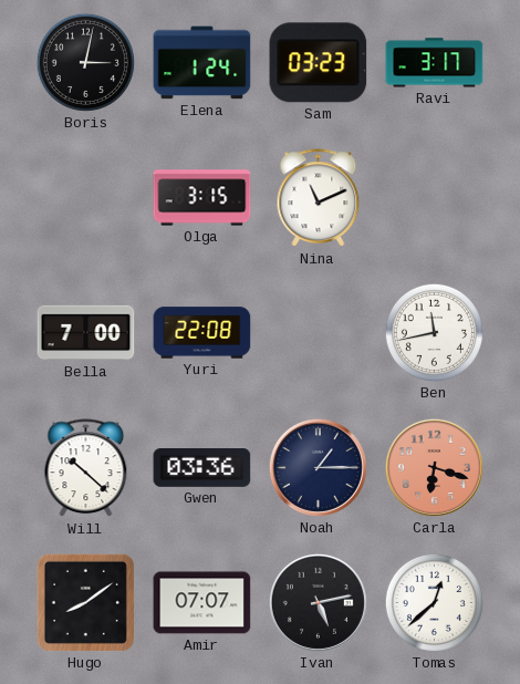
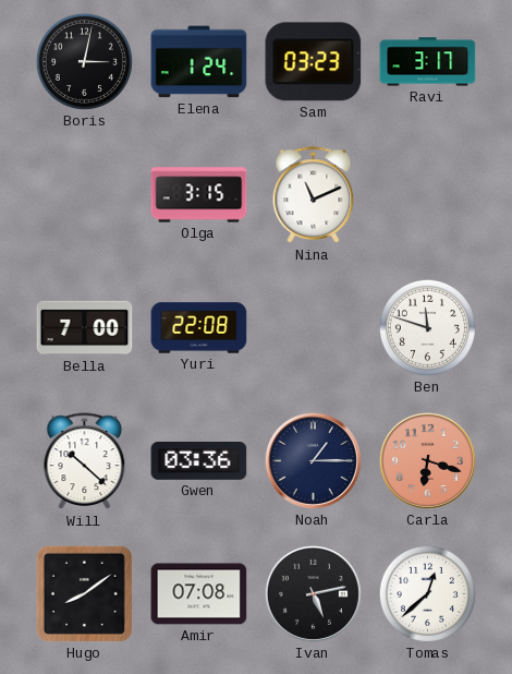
Ben: 11:43 -> 11:48
Amir: 07:07 -> 07:08
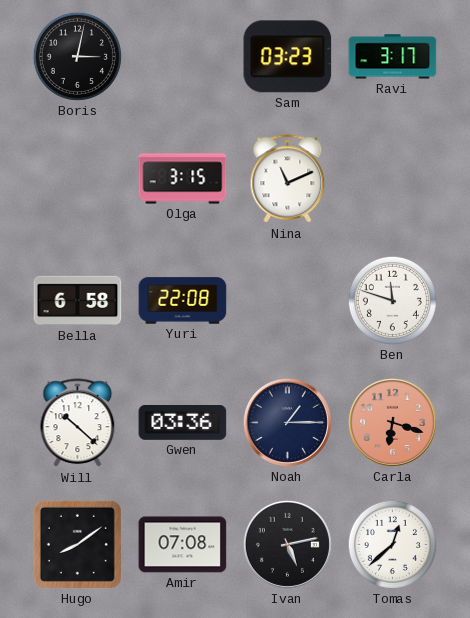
Elena: 1:24 -> none
Bella: 7:00 -> 6:58
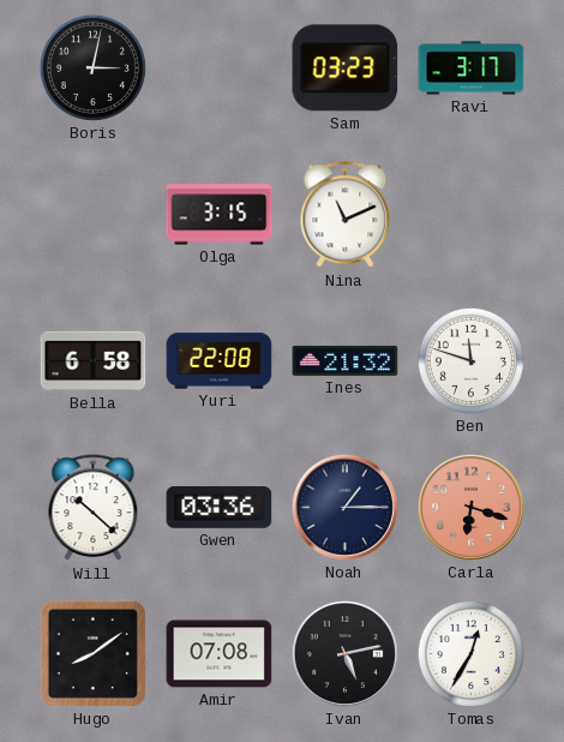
Ines: none -> 21:32
Tomas: 12:38 -> 12:35
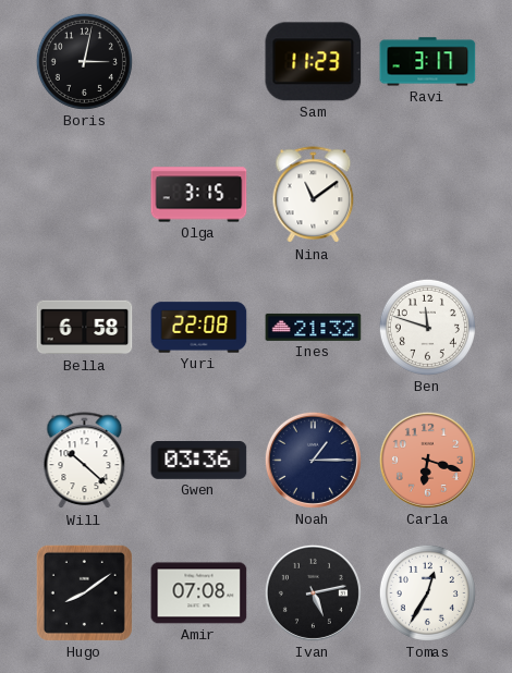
Sam: 03:23 -> 11:23
Nina: 11:11 -> 11:09
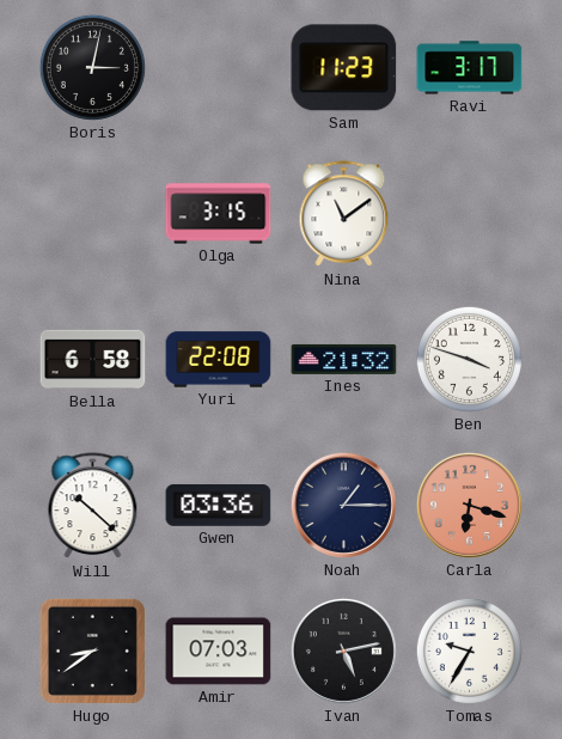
Ben: 11:48 -> 3:48
Hugo: 8:09 -> 8:39
Amir: 07:08 -> 07:03
Tomas: 12:35 -> 9:35
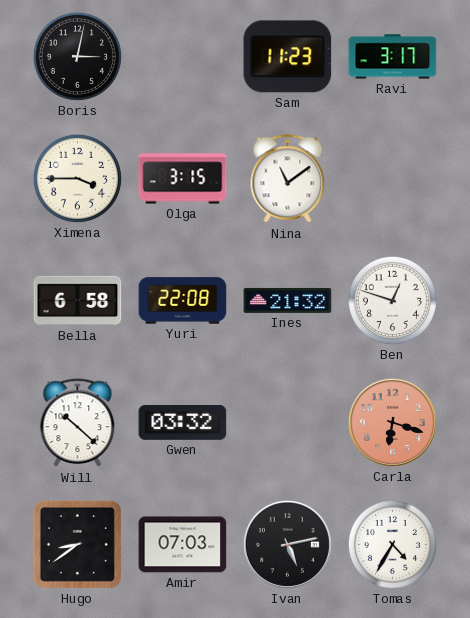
Ximena: none -> 3:45
Ben: 3:48 -> 12:48
Gwen: 03:36 -> 03:32
Noah: 1:15 -> none
Tomas: 9:35 -> 4:35
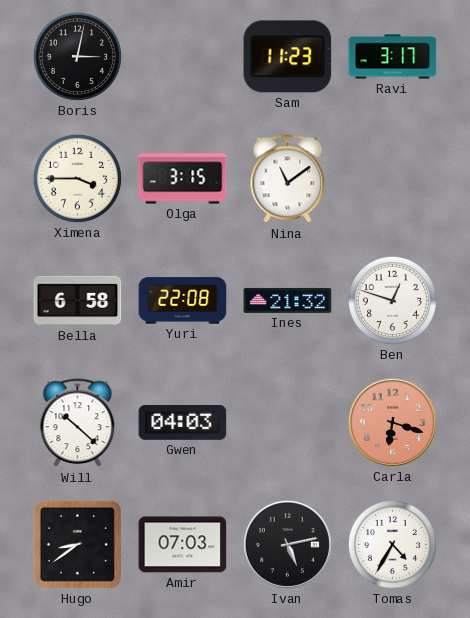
Gwen: 03:32 -> 04:03
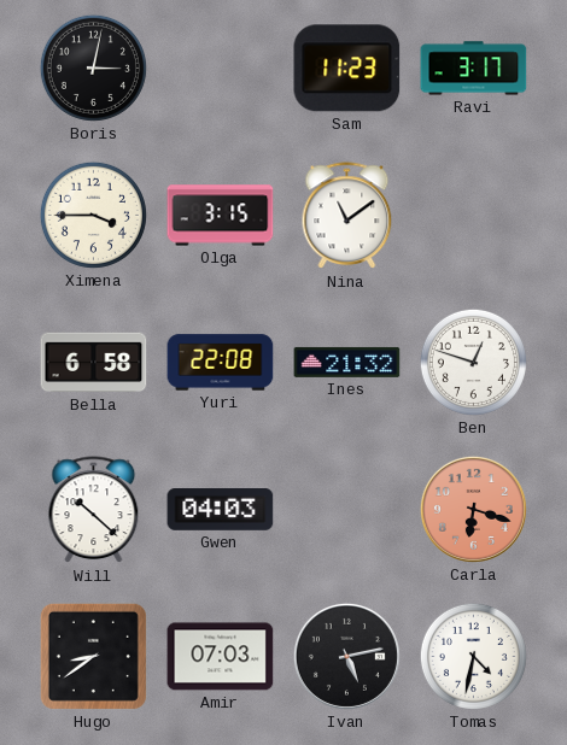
Tomas: 4:35 -> 4:32
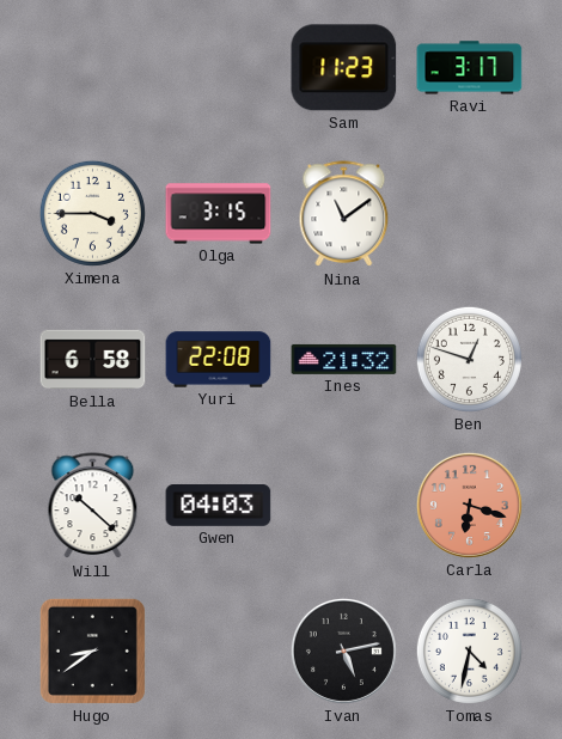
Boris: 3:02 -> none
Amir: 07:03 -> none
